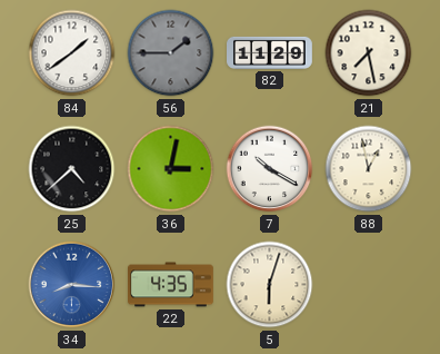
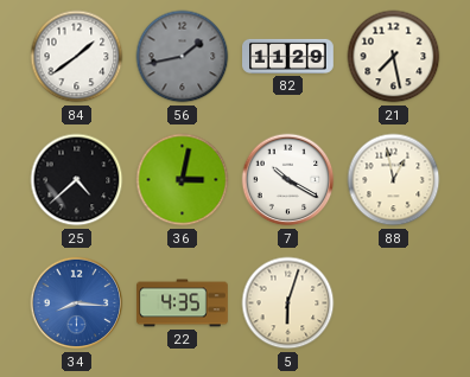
56: 1:45 -> 1:43
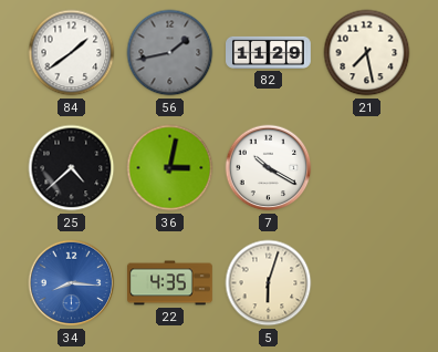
88: 12:58 -> none
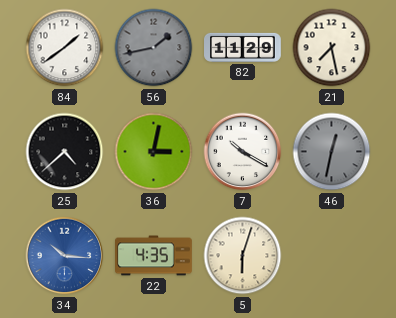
46: none -> 12:32
34: 8:16 -> 10:16
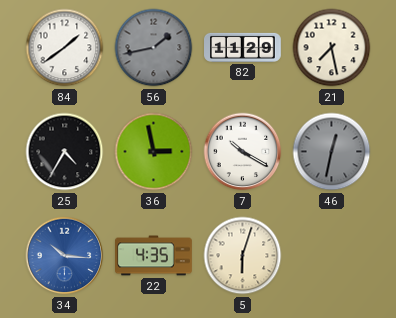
25: 4:38 -> 4:35
36: 3:02 -> 2:58
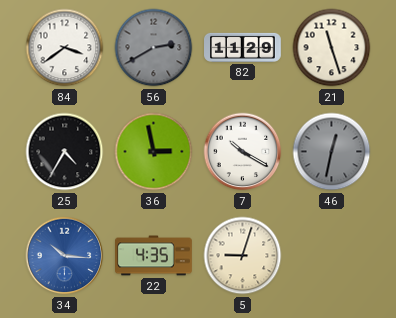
84: 1:39 -> 3:39
56: 1:43 -> 2:40
21: 7:28 -> 11:27
5: 6:03 -> 9:03
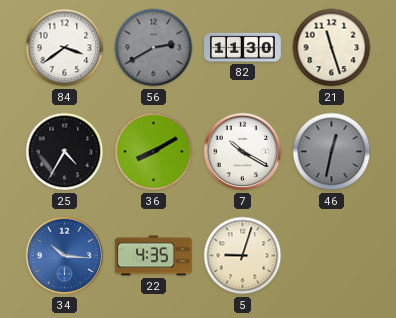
82: 11:29 -> 11:30
36: 2:58 -> 8:10
